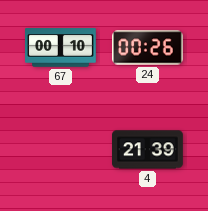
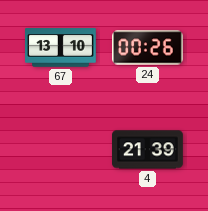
67: 00:10 -> 13:10
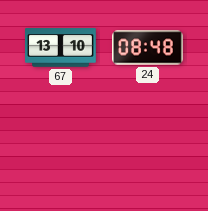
24: 00:26 -> 08:48
4: 21:39 -> none
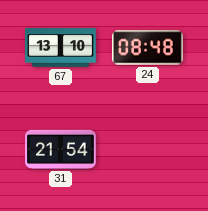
31: none -> 21:54
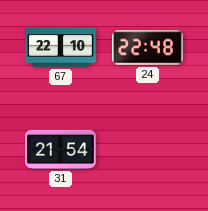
67: 13:10 -> 22:10
24: 08:48 -> 22:48
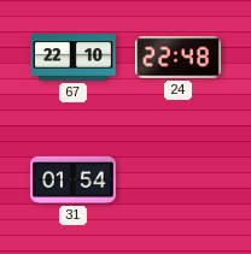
31: 21:54 -> 01:54
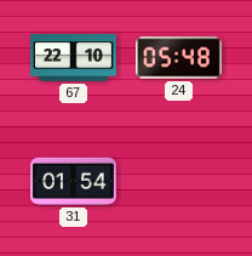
24: 22:48 -> 05:48
